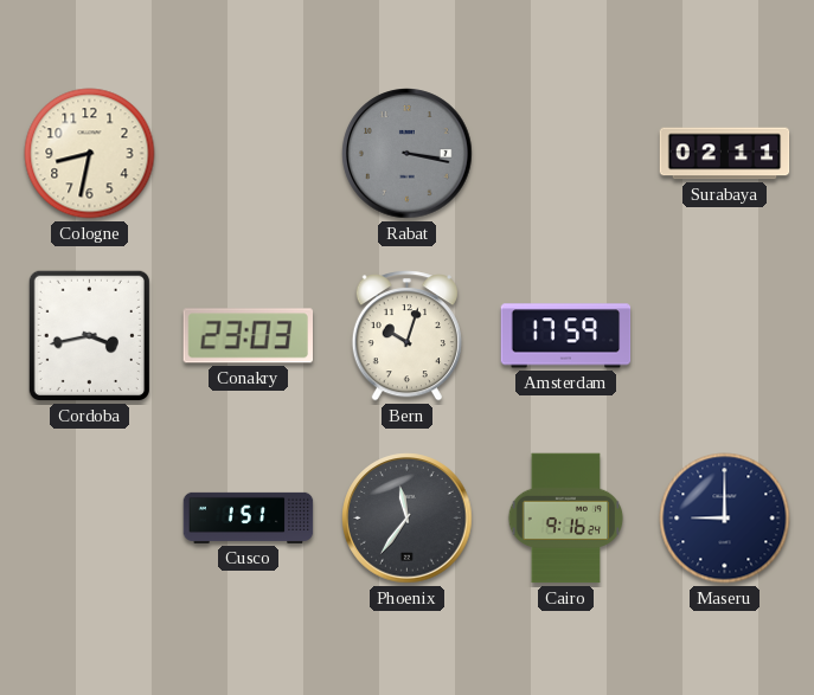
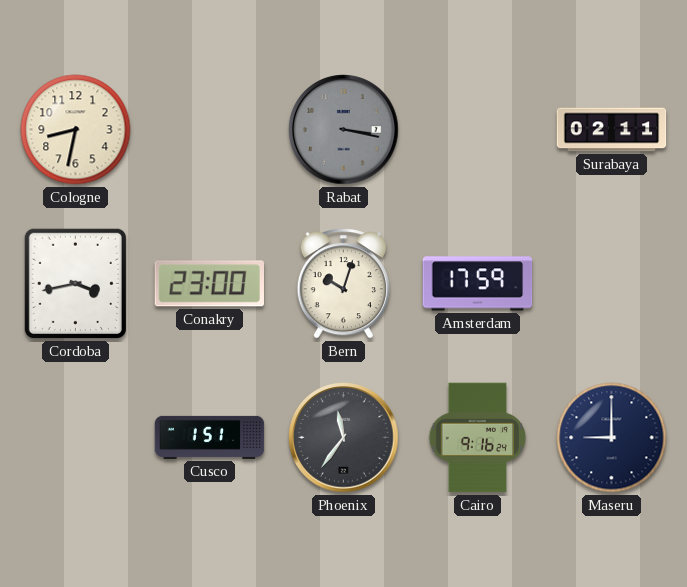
Conakry: 23:03 -> 23:00
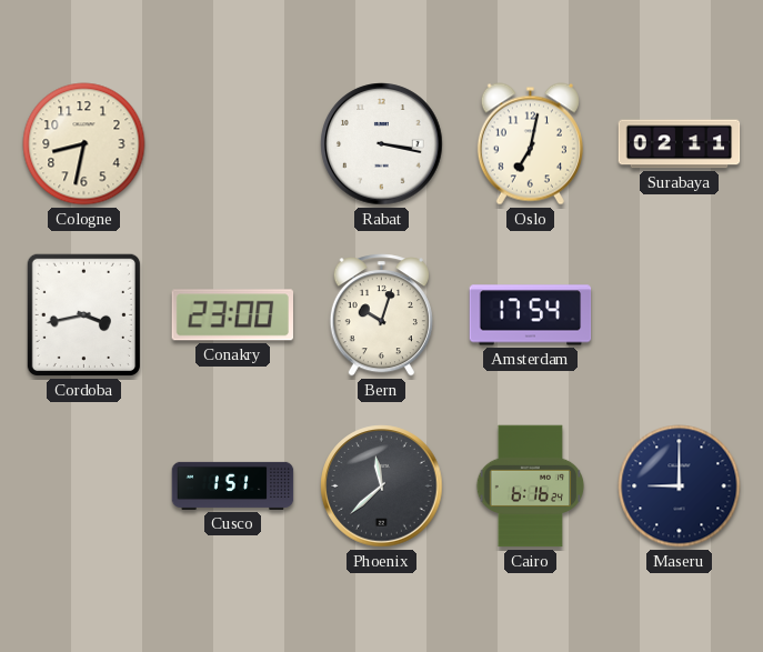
Rabat dial: grey -> white
Oslo: none -> 7:02
Amsterdam: 17:59 -> 17:54
Phoenix: 11:36 -> 11:38
Cairo: 9:16 -> 6:16
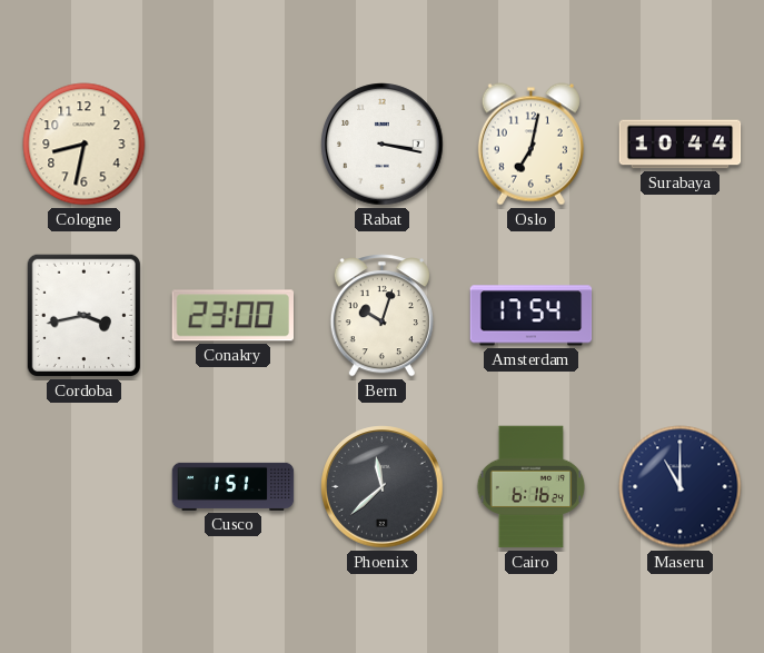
Surabaya: 02:11 -> 10:44
Maseru: 9:00 -> 11:00
